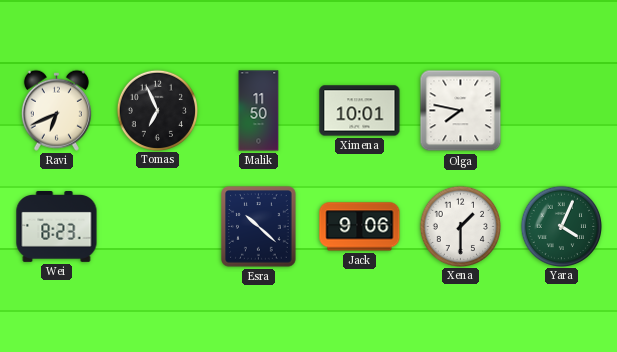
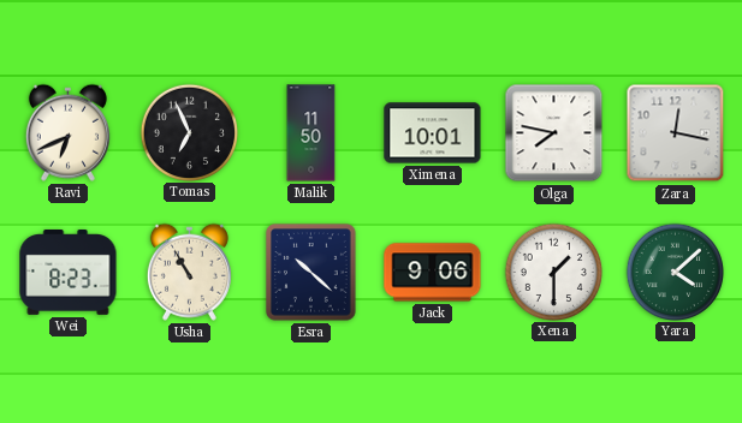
Zara: none -> 12:17
Usha: none -> 10:55
Yara: 4:04 -> 4:08
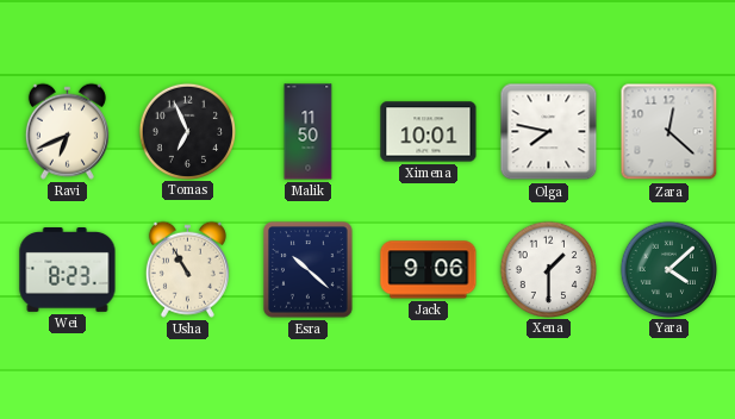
Zara: 12:17 -> 12:22
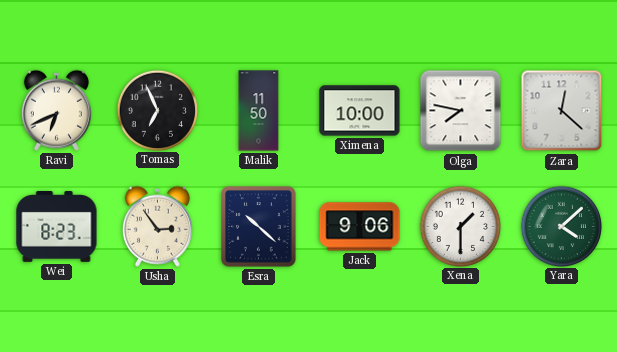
Ximena: 10:01 -> 10:00
Usha: 10:55 -> 2:54
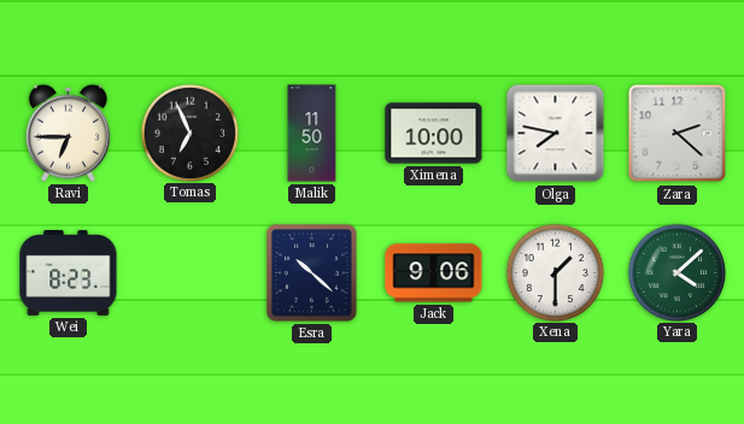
Ravi: 6:41 -> 6:45
Zara: 12:22 -> 2:22
Usha: 2:54 -> none
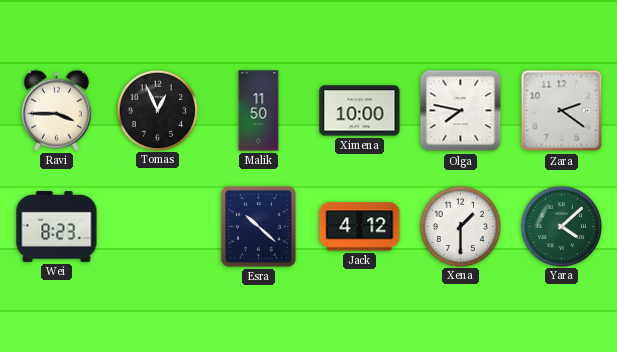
Ravi: 6:45 -> 3:45
Tomas: 6:56 -> 12:56
Zara: 2:22 -> 2:21
Jack: 9:06 -> 4:12
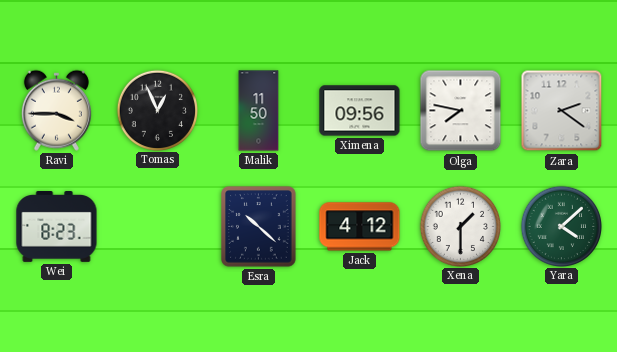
Ximena: 10:00 -> 09:56
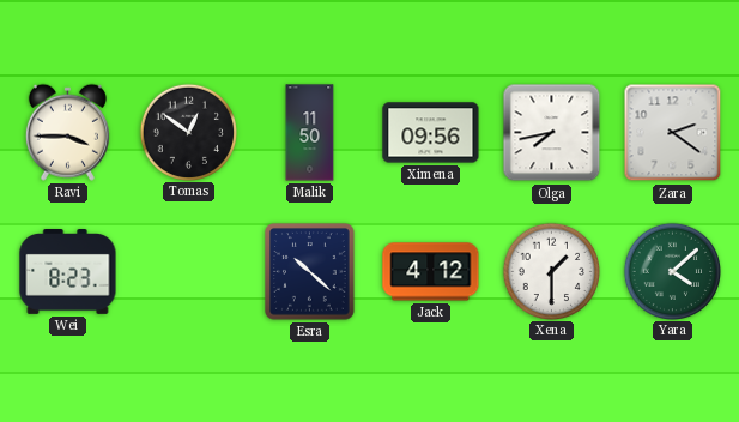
Tomas: 12:56 -> 12:51
Olga: 7:47 -> 7:43
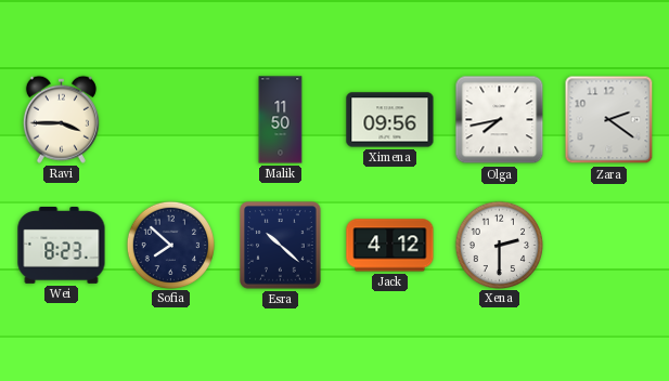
Tomas: 12:51 -> none
Sofia: none -> 7:52
Xena: 1:30 -> 2:30
Yara: 4:08 -> none
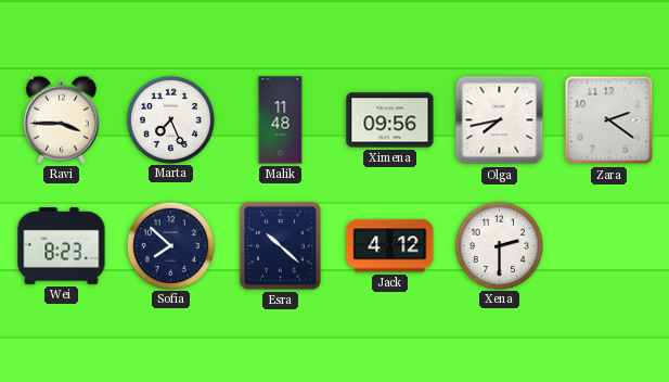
Marta: none -> 7:26
Malik: 11:50 -> 11:48
